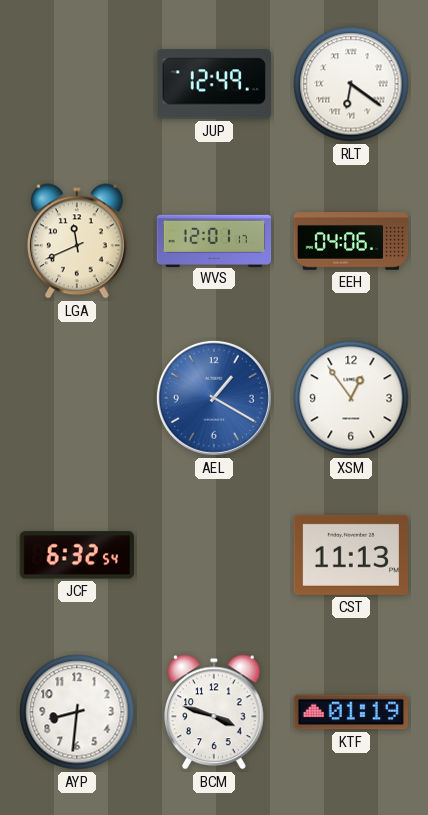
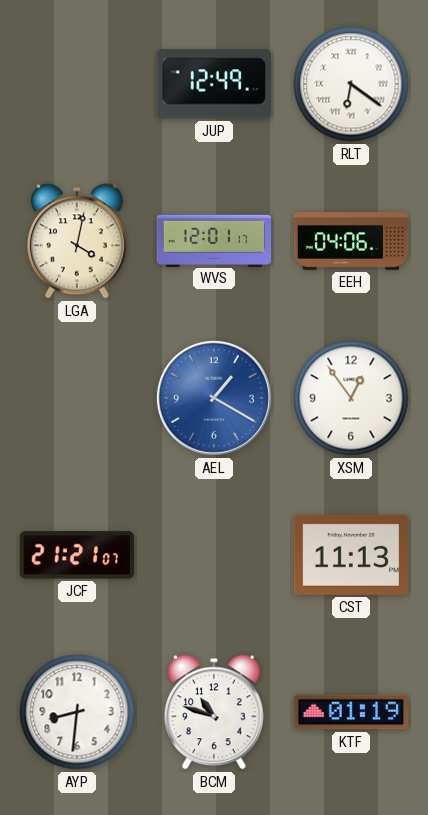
LGA: 11:41 -> 4:02
JCF: 6:32 -> 21:21
BCM: 3:48 -> 10:48
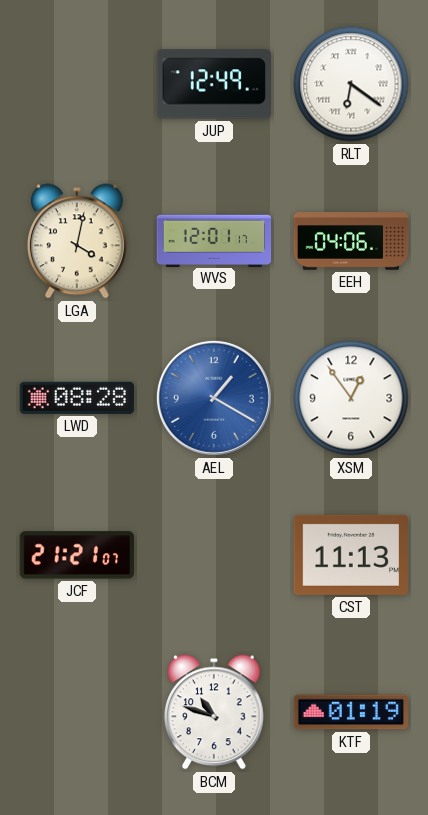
LWD: none -> 08:28
AYP: 8:31 -> none
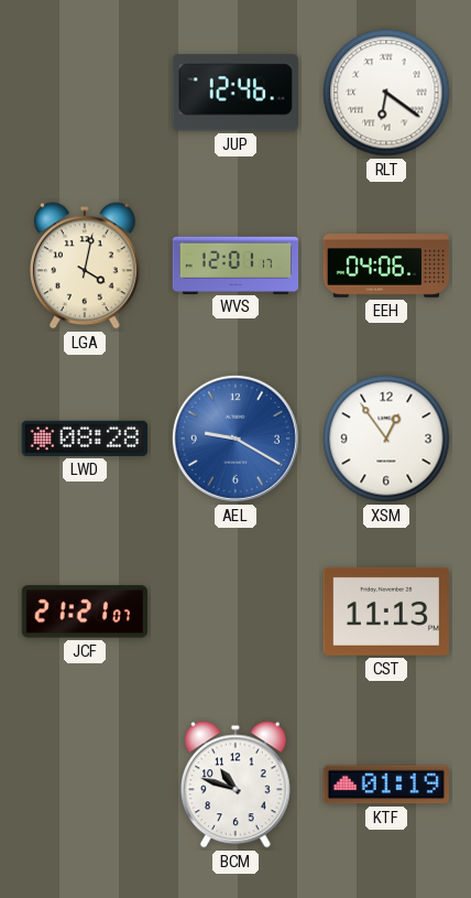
JUP: 12:49 -> 12:46
AEL: 1:20 -> 9:20
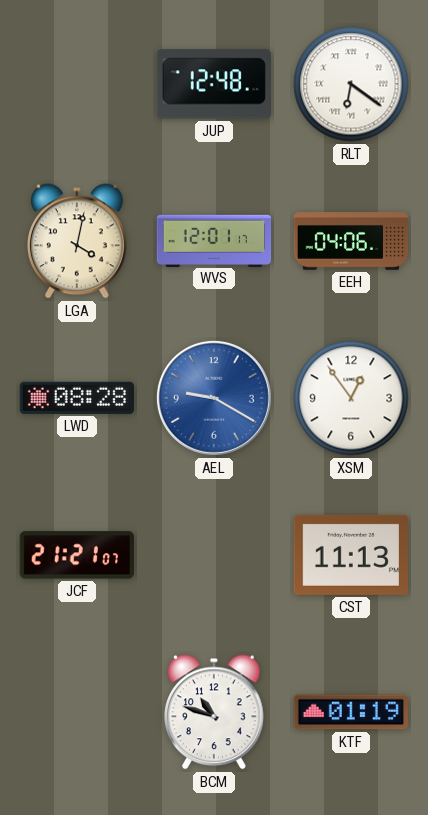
JUP: 12:46 -> 12:48
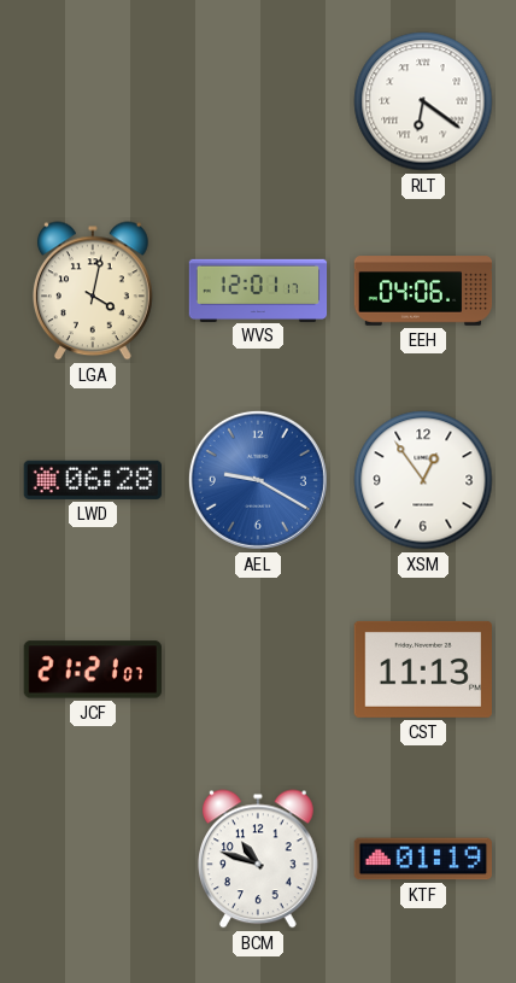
JUP: 12:48 -> none
LWD: 08:28 -> 06:28
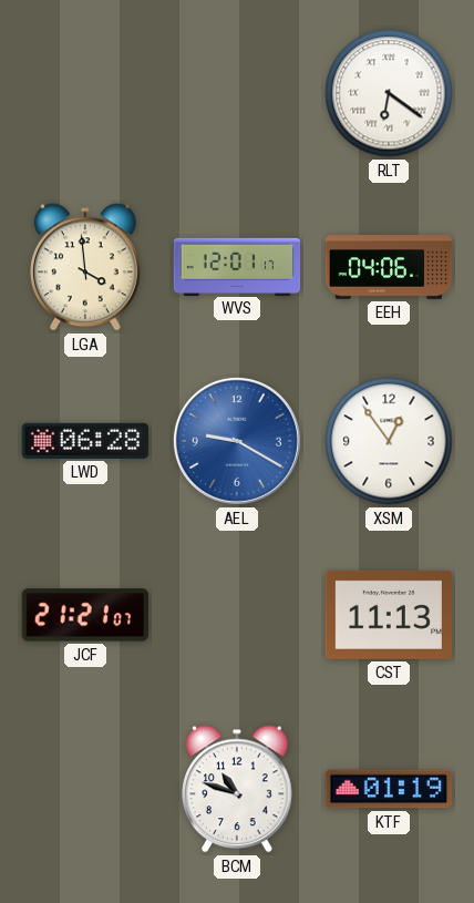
LGA: 4:02 -> 3:59
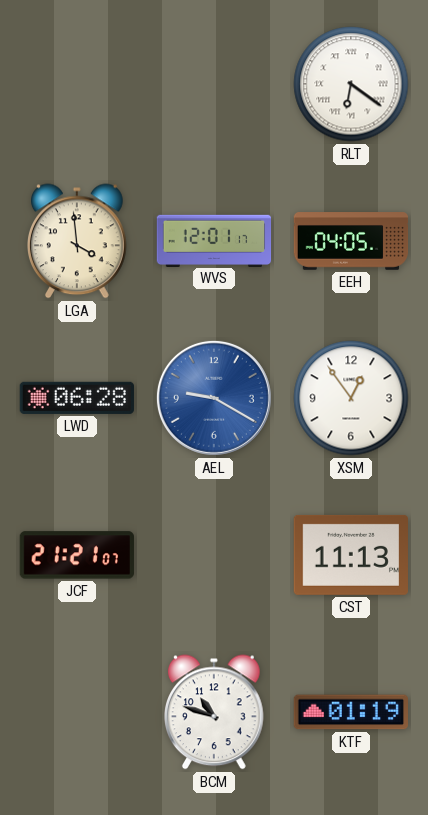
EEH: 04:06 -> 04:05
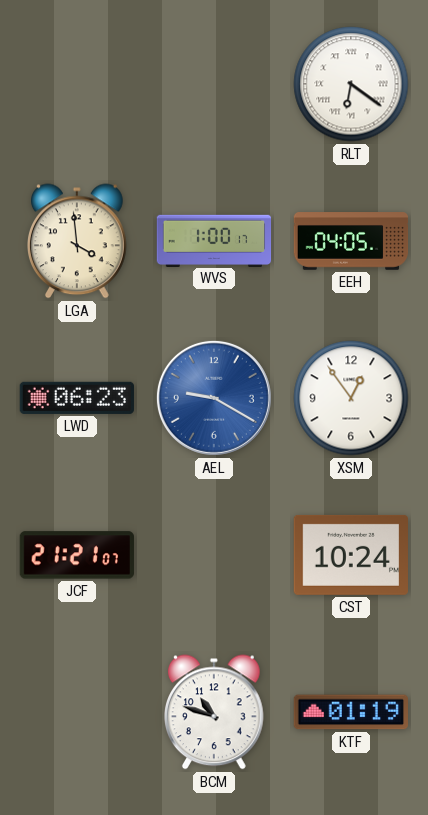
WVS: 12:01 -> 1:00
LWD: 06:28 -> 06:23
CST: 11:13 -> 10:24
